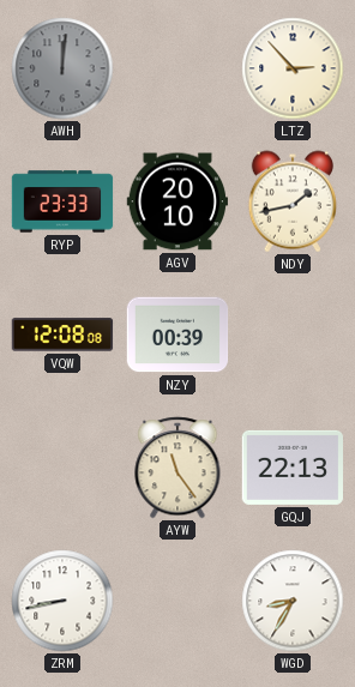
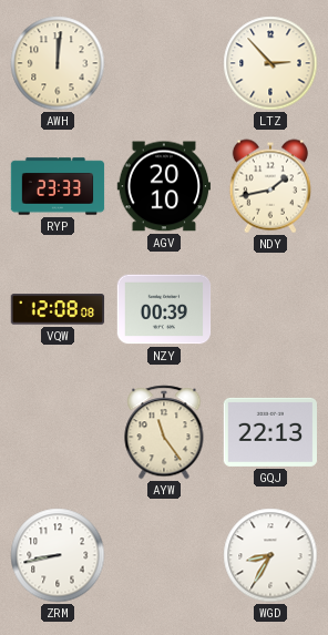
AWH dial: grey -> cream
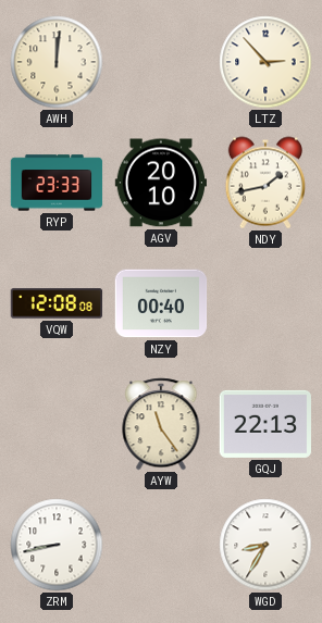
NZY: 00:39 -> 00:40
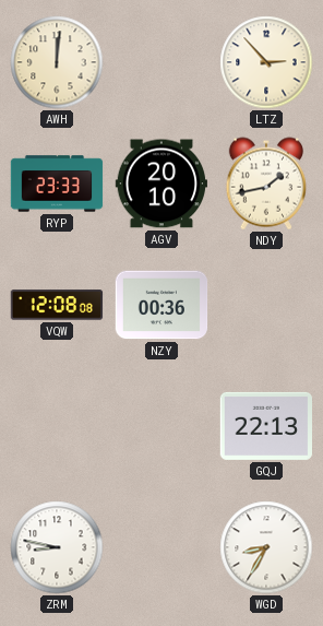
NZY: 00:40 -> 00:36
AYW: 11:24 -> none
ZRM: 8:43 -> 8:47
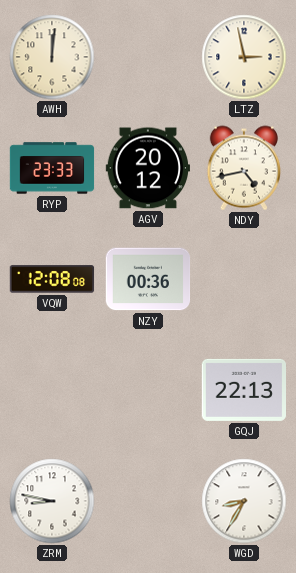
LTZ: 2:53 -> 2:58
AGV: 20:10 -> 20:12
NDY: 1:43 -> 4:43
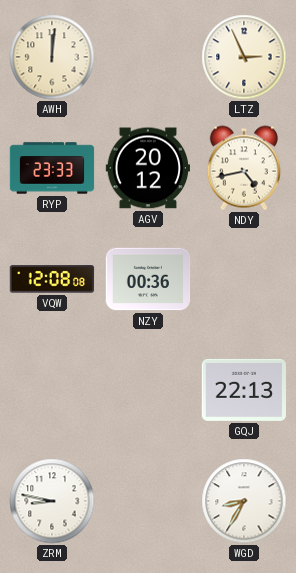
LTZ: 2:58 -> 2:56
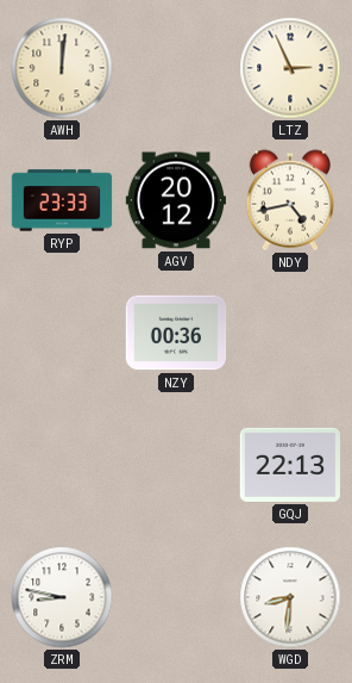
VQW: 12:08 -> none
WGD: 8:35 -> 8:31
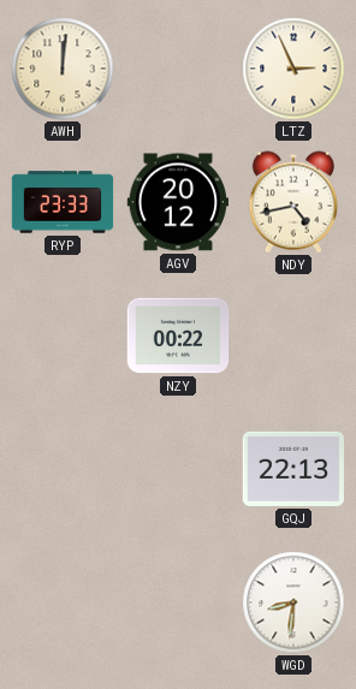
NZY: 00:36 -> 00:22
ZRM: 8:47 -> none
